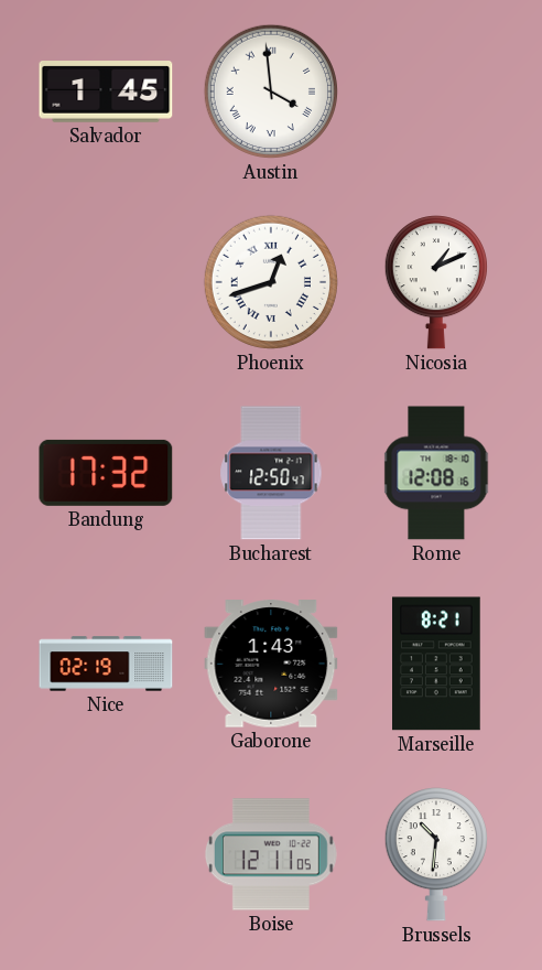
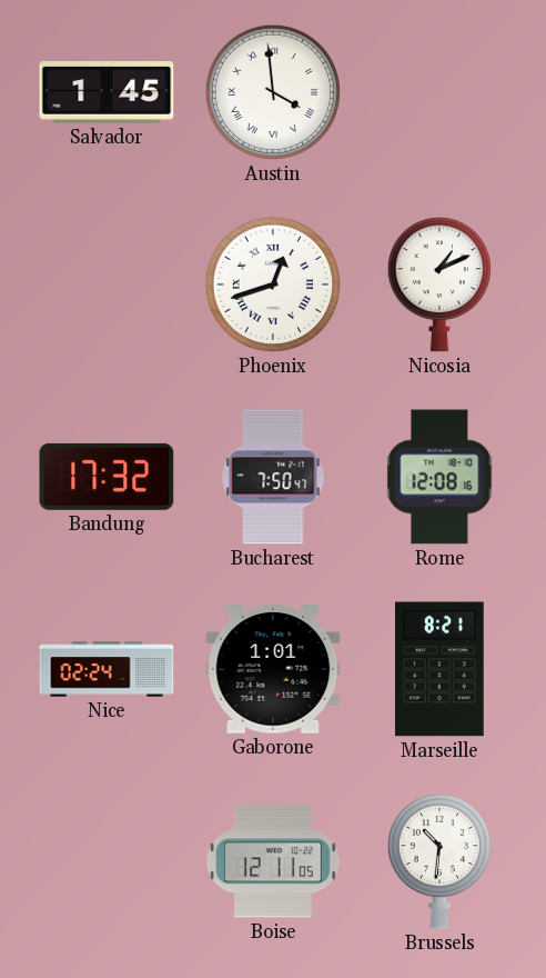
Bucharest: 12:50 -> 7:50
Nice: 02:19 -> 02:24
Gaborone: 1:43 -> 1:01
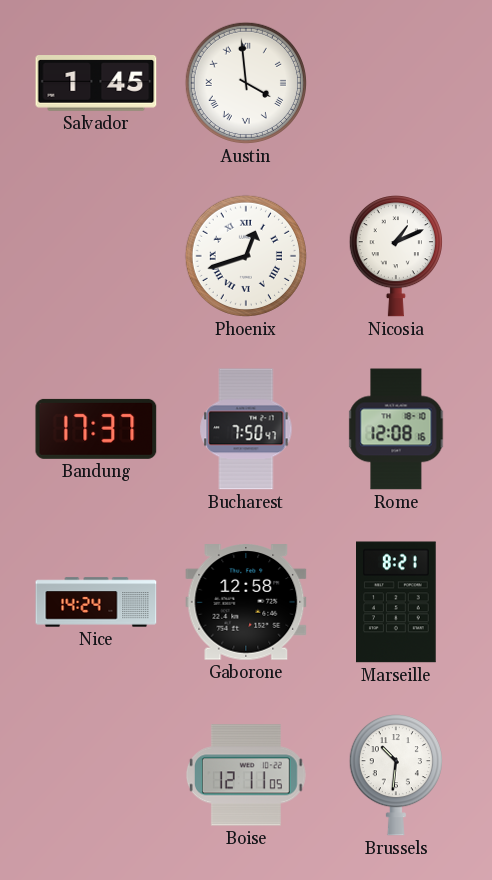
Bandung: 17:32 -> 17:37
Nice: 02:24 -> 14:24
Gaborone: 1:01 -> 12:58
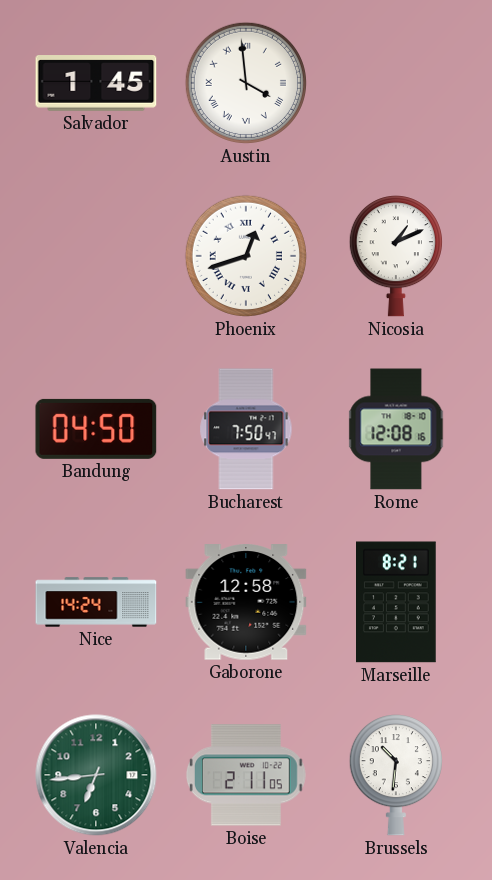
Bandung: 17:37 -> 04:50
Valencia: none -> 6:44
Boise: 12:11 -> 2:11
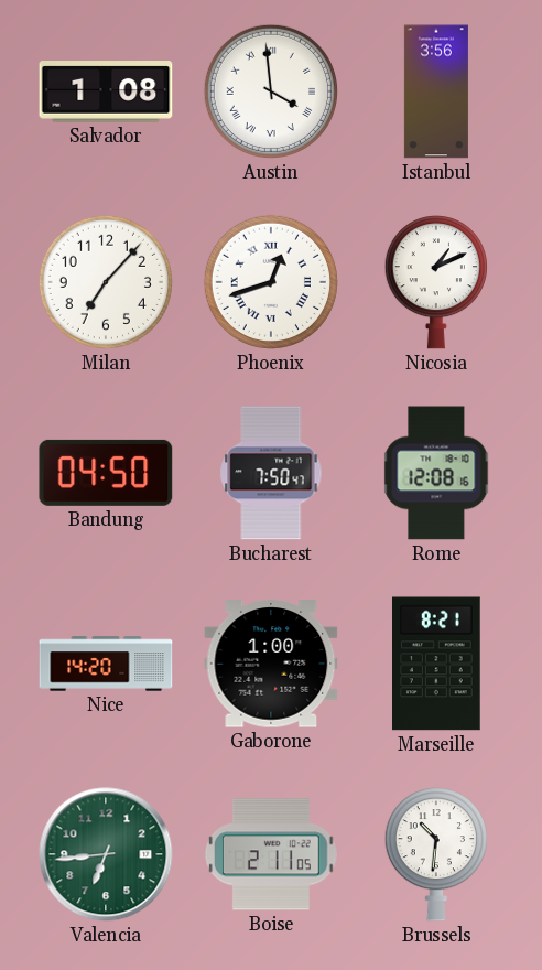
Salvador: 1:45 -> 1:08
Istanbul: none -> 3:56
Milan: none -> 7:07
Nice: 14:24 -> 14:20
Gaborone: 12:58 -> 1:00
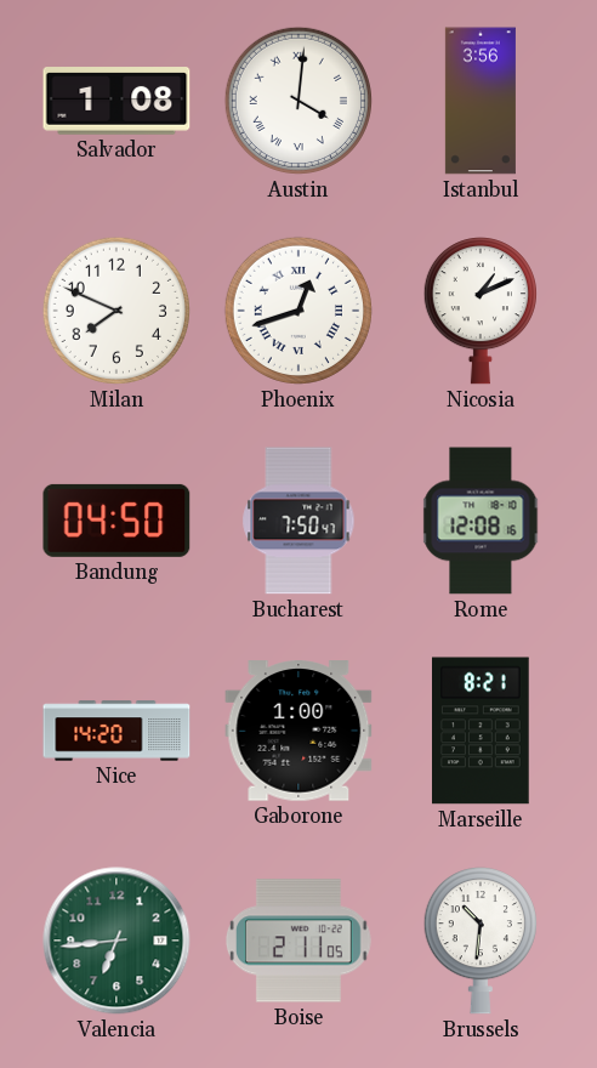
Austin: 3:59 -> 4:01
Milan: 7:07 -> 7:49
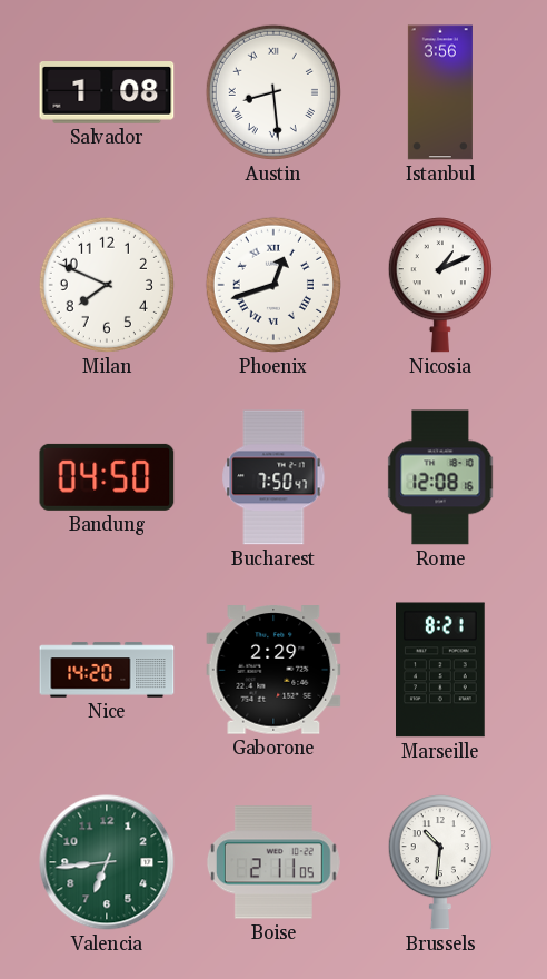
Austin: 4:01 -> 8:29
Gaborone: 1:00 -> 2:29
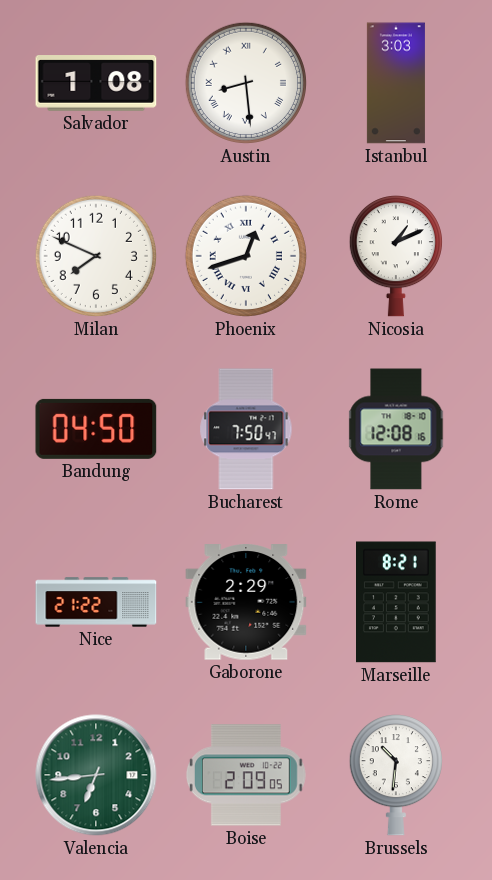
Istanbul: 3:56 -> 3:03
Nice: 14:20 -> 21:22
Boise: 2:11 -> 2:09
